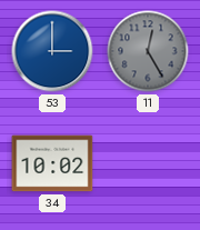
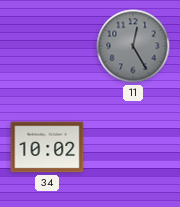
53: 3:00 -> none
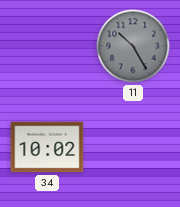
11: 12:25 -> 10:25
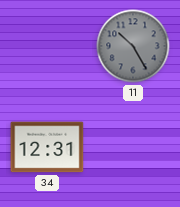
34: 10:02 -> 12:31
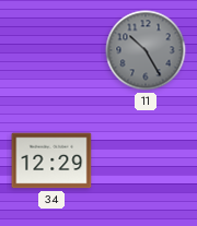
34: 12:31 -> 12:29
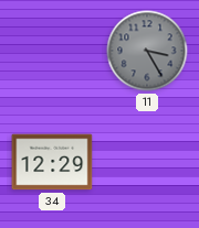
11: 10:25 -> 3:25
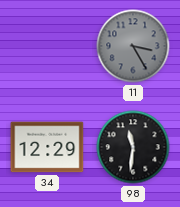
98: none -> 11:31
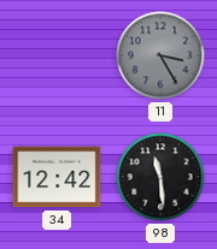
34: 12:29 -> 12:42
98: 11:31 -> 11:29
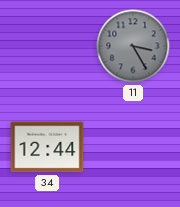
34: 12:42 -> 12:44
98: 11:29 -> none
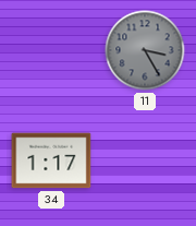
34: 12:44 -> 1:17
